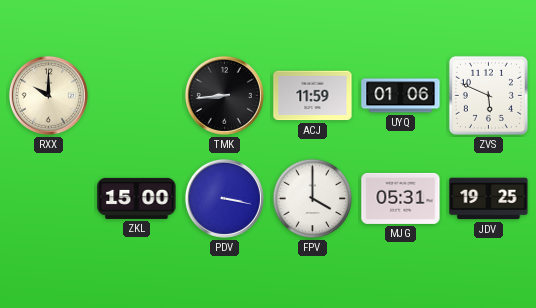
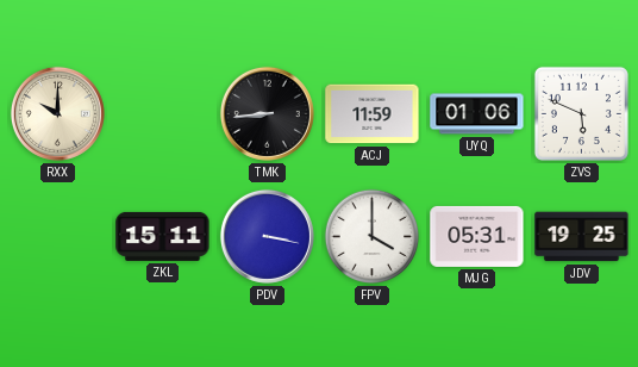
ZKL: 15:00 -> 15:11
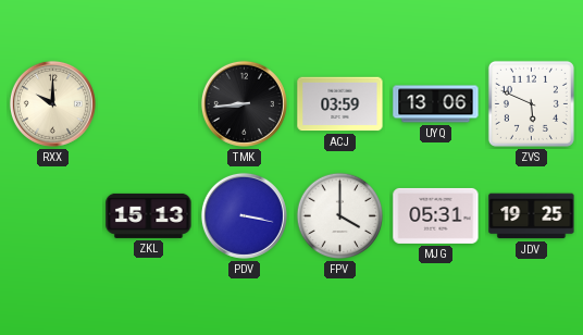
ACJ: 11:59 -> 03:59
UYQ: 01:06 -> 13:06
ZKL: 15:11 -> 15:13
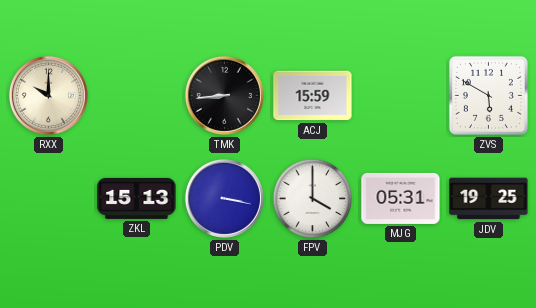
ACJ: 03:59 -> 15:59
UYQ: 13:06 -> none
ZVS: 5:49 -> 5:50
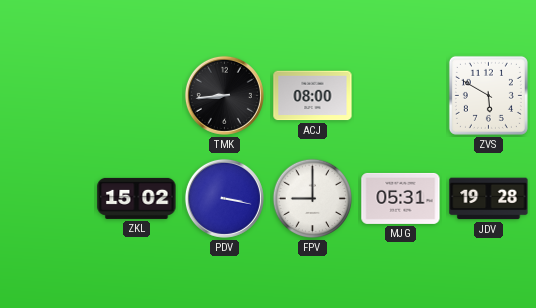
RXX: 10:00 -> none
ACJ: 15:59 -> 08:00
ZKL: 15:13 -> 15:02
FPV: 4:00 -> 9:00
JDV: 19:25 -> 19:28
